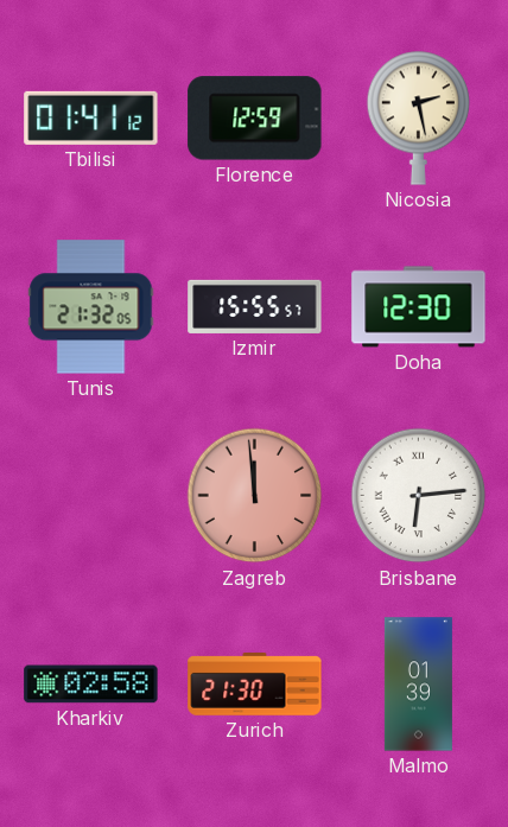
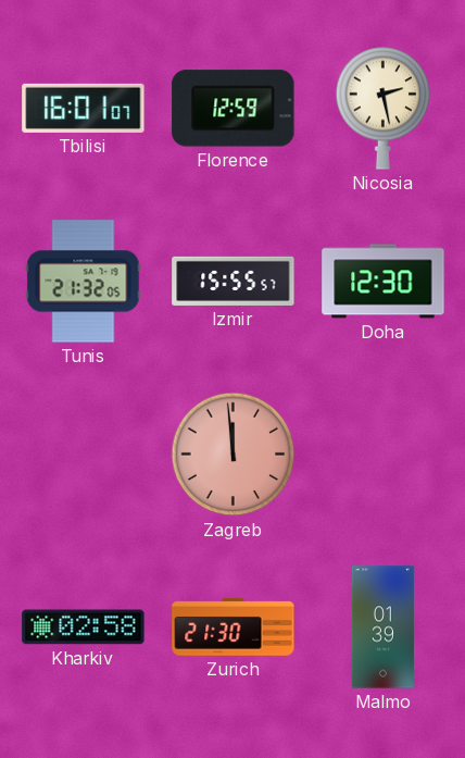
Tbilisi: 01:41 -> 16:01
Brisbane: 6:14 -> none
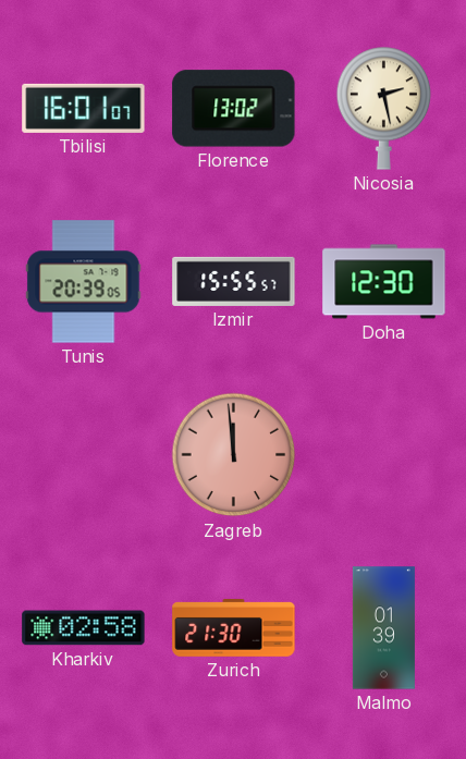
Florence: 12:59 -> 13:02
Tunis: 21:32 -> 20:39
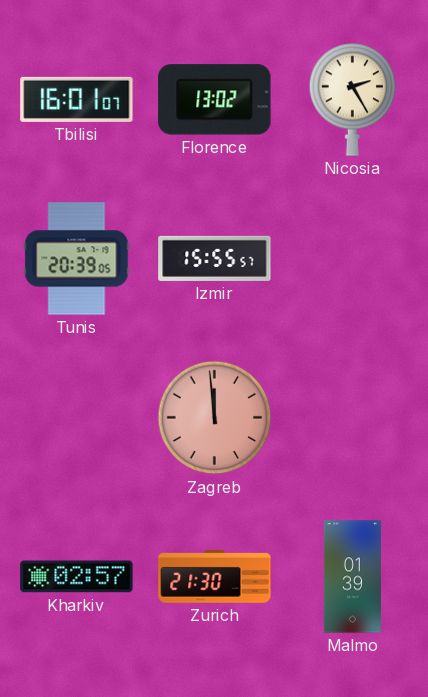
Nicosia: 2:28 -> 2:25
Doha: 12:30 -> none
Kharkiv: 02:58 -> 02:57
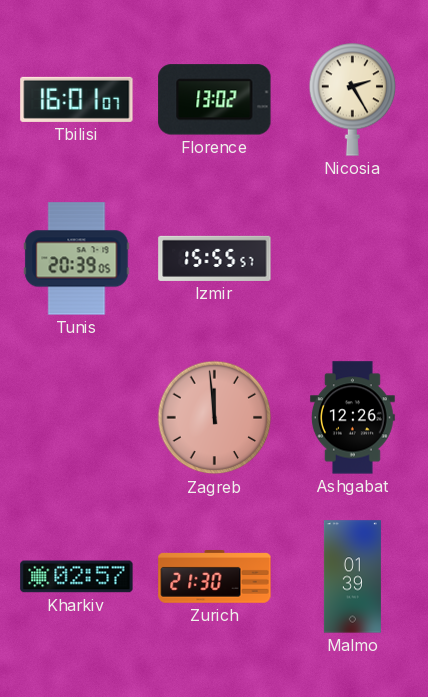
Ashgabat: none -> 12:26
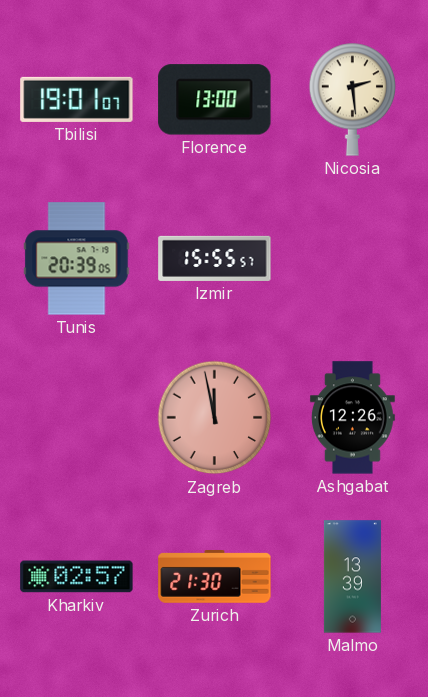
Tbilisi: 16:01 -> 19:01
Florence: 13:02 -> 13:00
Nicosia: 2:25 -> 2:29
Zagreb: 11:59 -> 11:58
Malmo: 01:39 -> 13:39
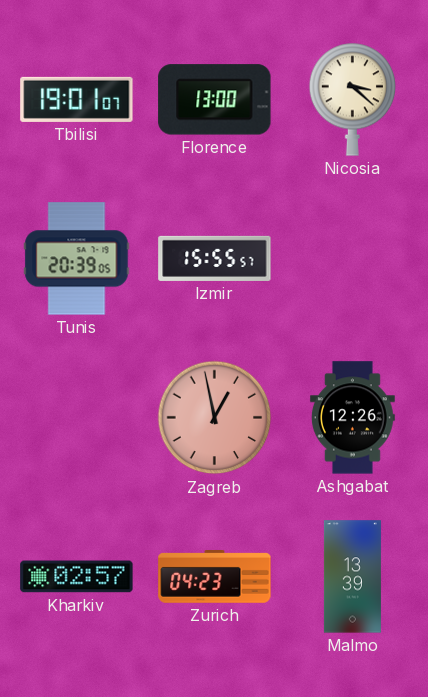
Nicosia: 2:29 -> 3:22
Zagreb: 11:58 -> 12:58
Zurich: 21:30 -> 04:23
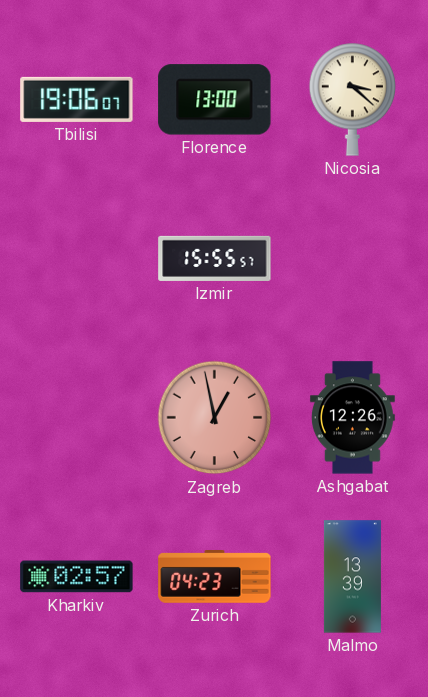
Tbilisi: 19:01 -> 19:06
Tunis: 20:39 -> none
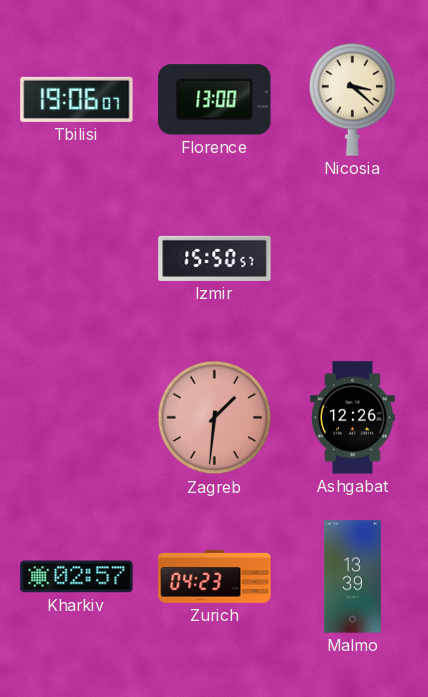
Izmir: 15:55 -> 15:50
Zagreb: 12:58 -> 1:31
